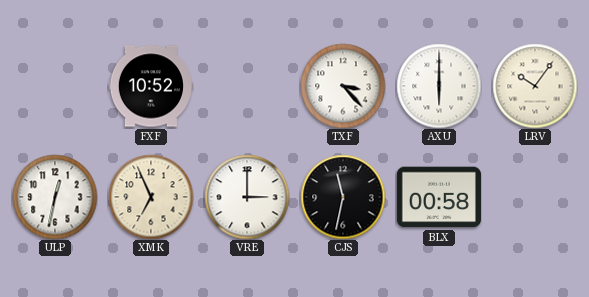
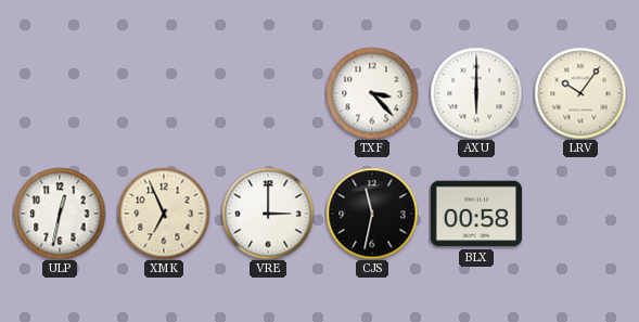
FXF: 10:52 -> none
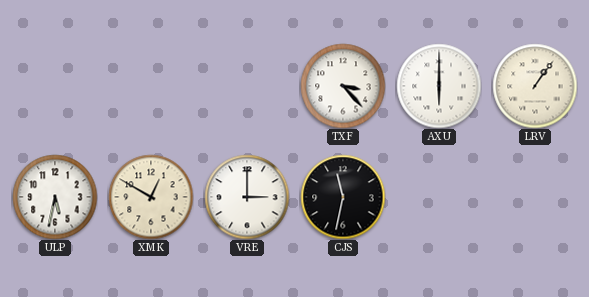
LRV: 10:06 -> 1:06
ULP: 12:32 -> 5:32
XMK: 6:56 -> 12:50
BLX: 00:58 -> none
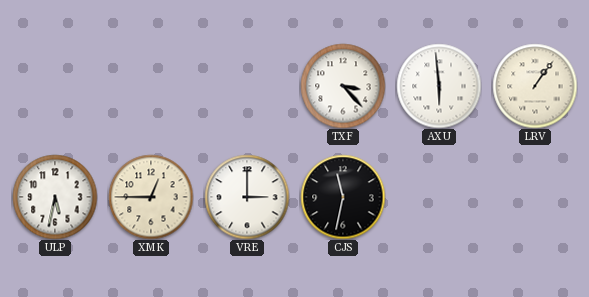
AXU: 6:00 -> 5:59
XMK: 12:50 -> 12:45
